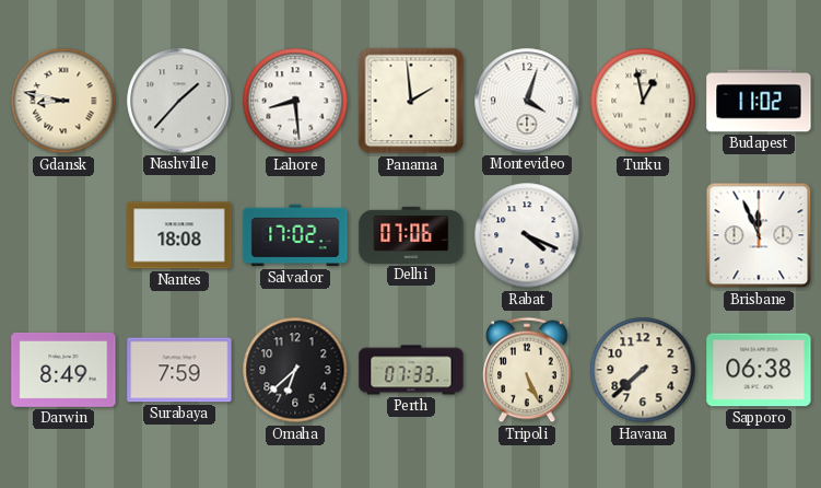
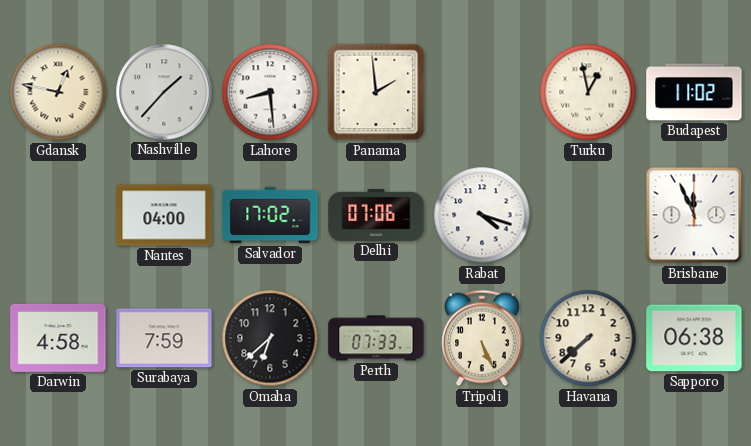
Gdansk: 8:47 -> 12:47
Montevideo: 4:03 -> none
Nantes: 18:08 -> 04:00
Rabat: 4:19 -> 4:18
Darwin: 8:49 -> 4:58
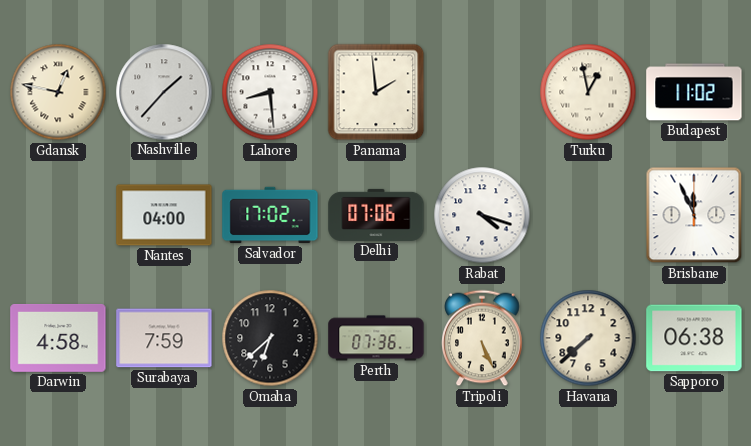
Perth: 07:33 -> 07:36
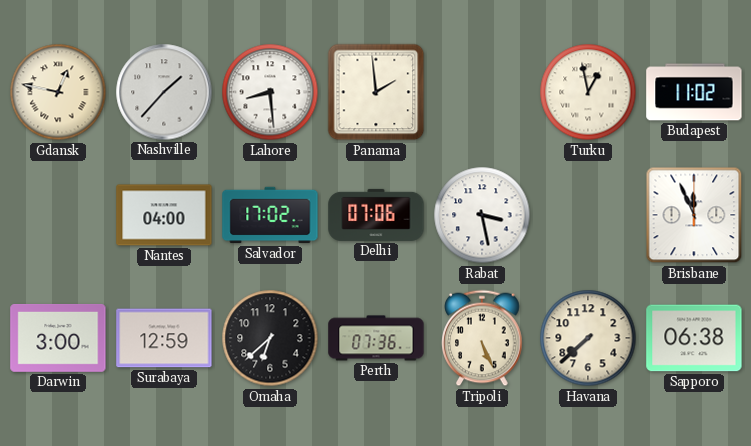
Rabat: 4:18 -> 3:28
Darwin: 4:58 -> 3:00
Surabaya: 7:59 -> 12:59
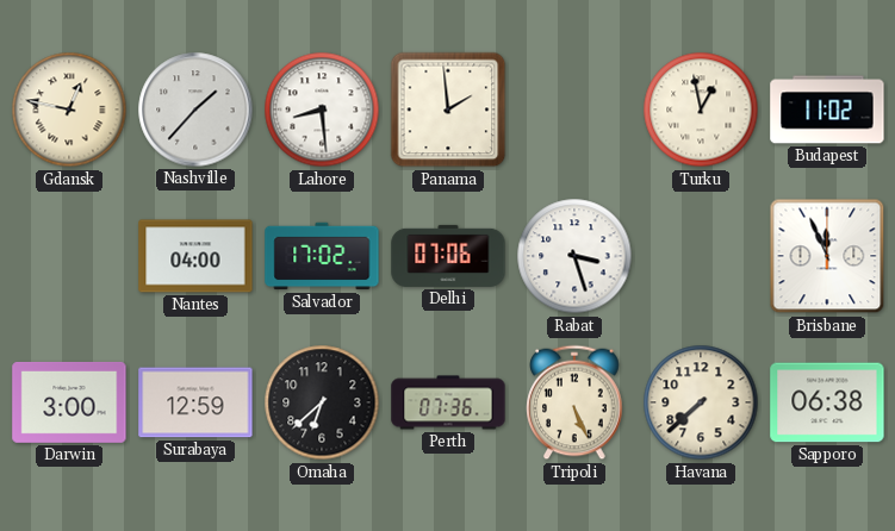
Rabat: 3:28 -> 3:27
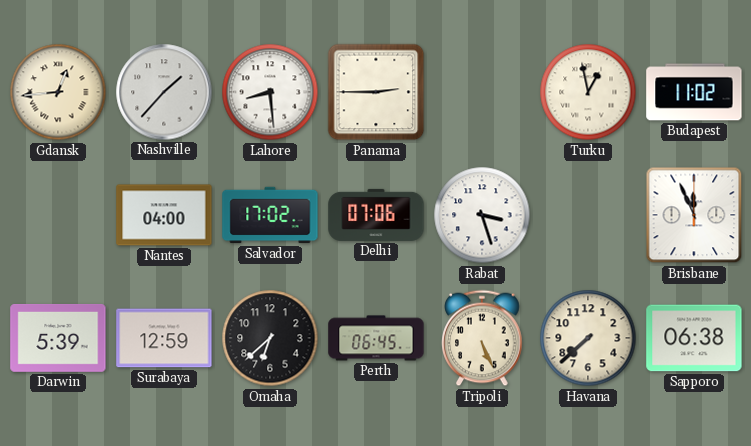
Gdansk: 12:47 -> 12:44
Panama: 1:59 -> 2:45
Darwin: 3:00 -> 5:39
Perth: 07:36 -> 06:45
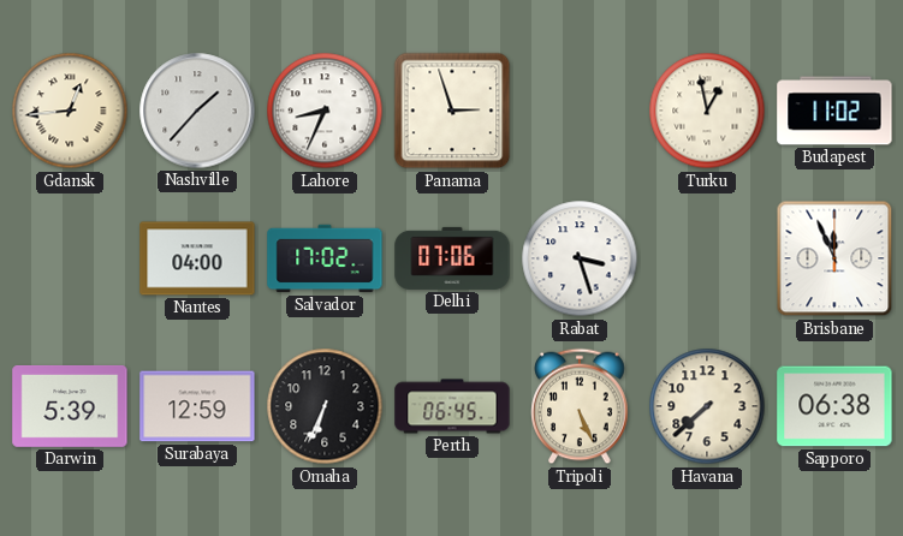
Lahore: 8:29 -> 8:34
Panama: 2:45 -> 2:57
Omaha: 6:38 -> 6:34
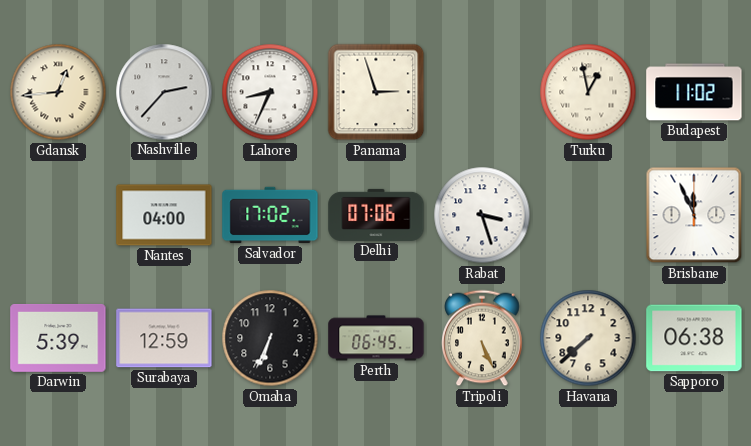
Nashville: 1:37 -> 2:37
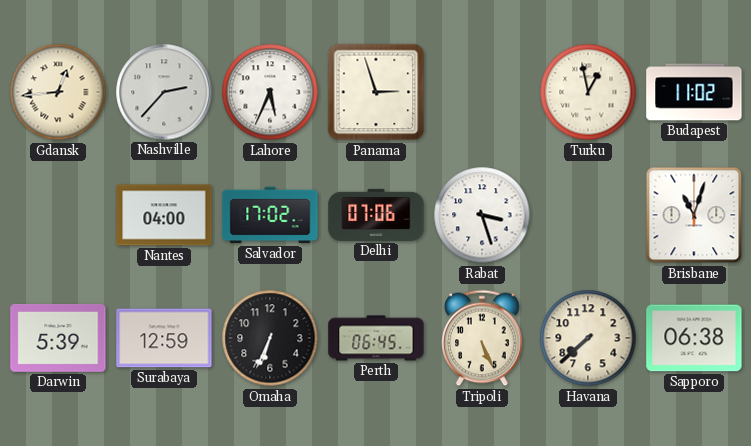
Lahore: 8:34 -> 5:34
Brisbane: 11:56 -> 11:03
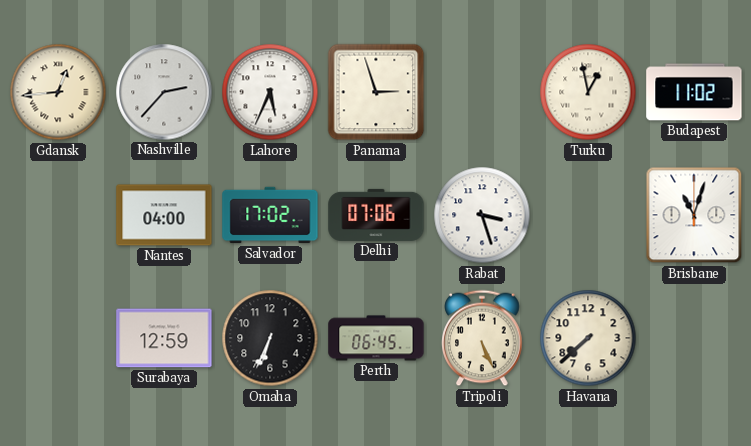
Darwin: 5:39 -> none
Sapporo: 06:38 -> none
